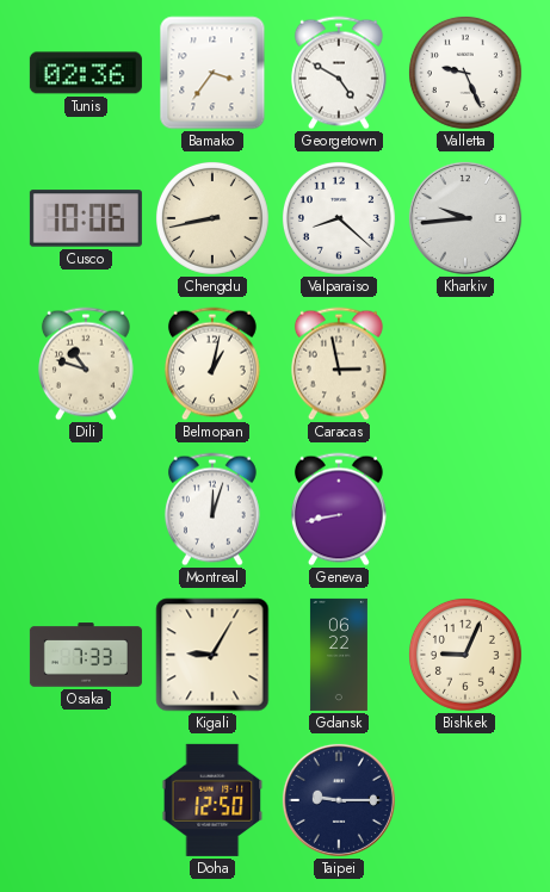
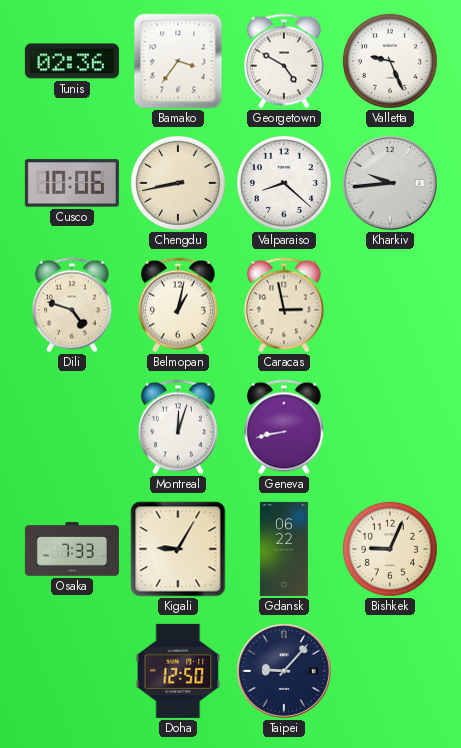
Dili: 10:48 -> 4:48
Taipei: 9:15 -> 9:07
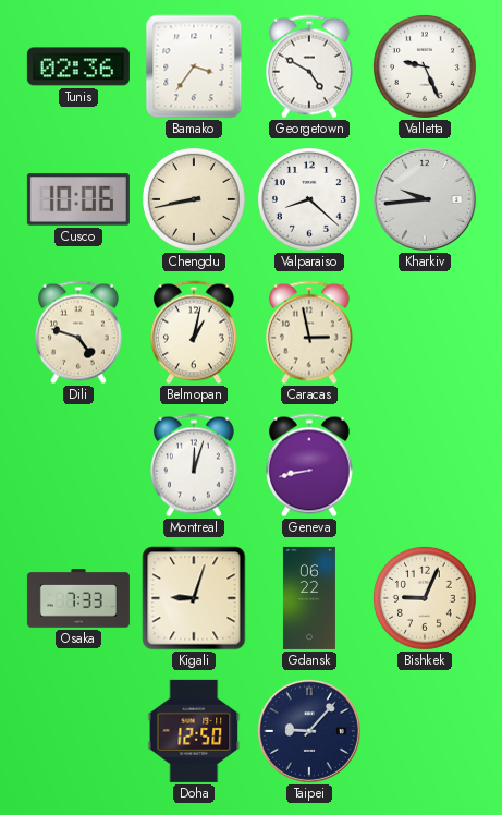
Kigali: 9:05 -> 9:03
